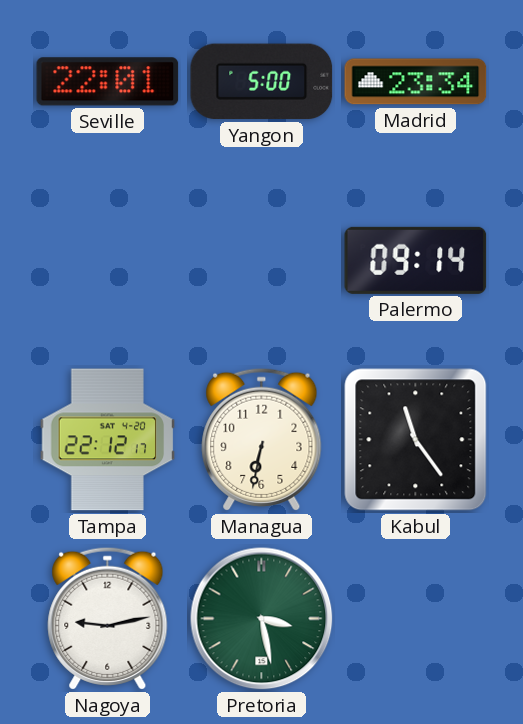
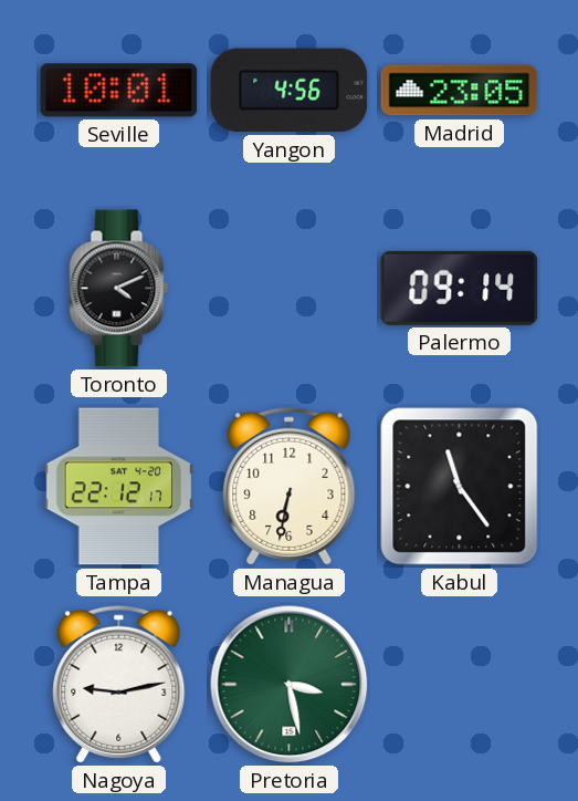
Seville: 22:01 -> 10:01
Yangon: 5:00 -> 4:56
Madrid: 23:34 -> 23:05
Toronto: none -> 4:11
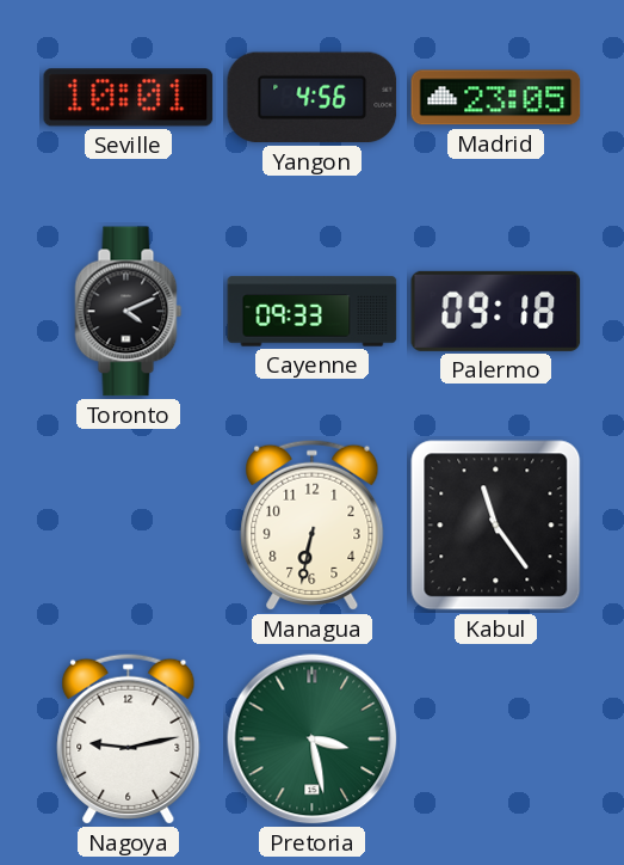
Cayenne: none -> 09:33
Palermo: 09:14 -> 09:18
Tampa: 22:12 -> none
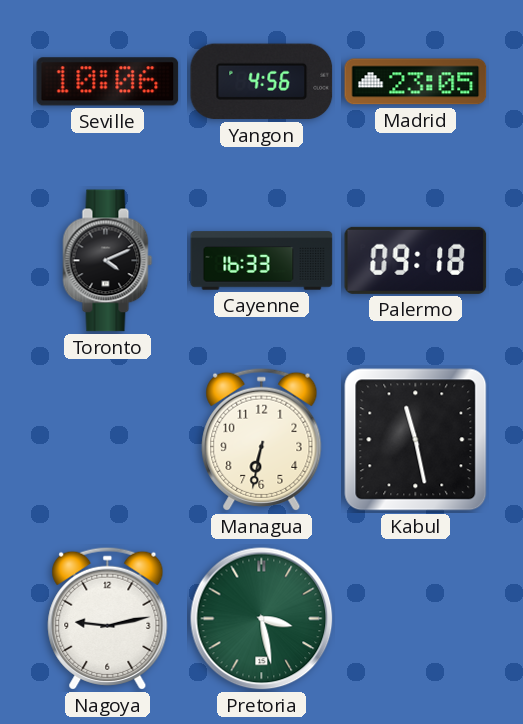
Seville: 10:01 -> 10:06
Cayenne: 09:33 -> 16:33
Kabul: 11:24 -> 11:28
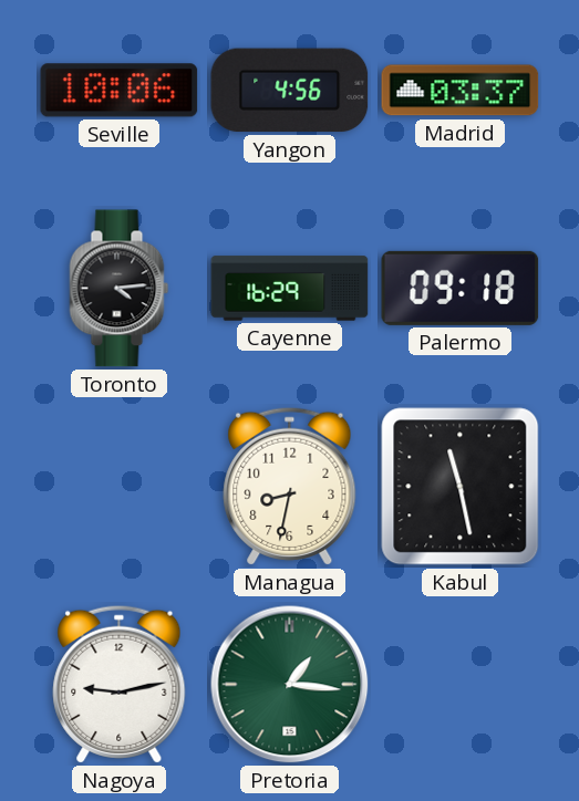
Madrid: 23:05 -> 03:37
Toronto: 4:11 -> 4:14
Cayenne: 16:33 -> 16:29
Managua: 6:32 -> 8:32
Pretoria: 3:28 -> 1:16
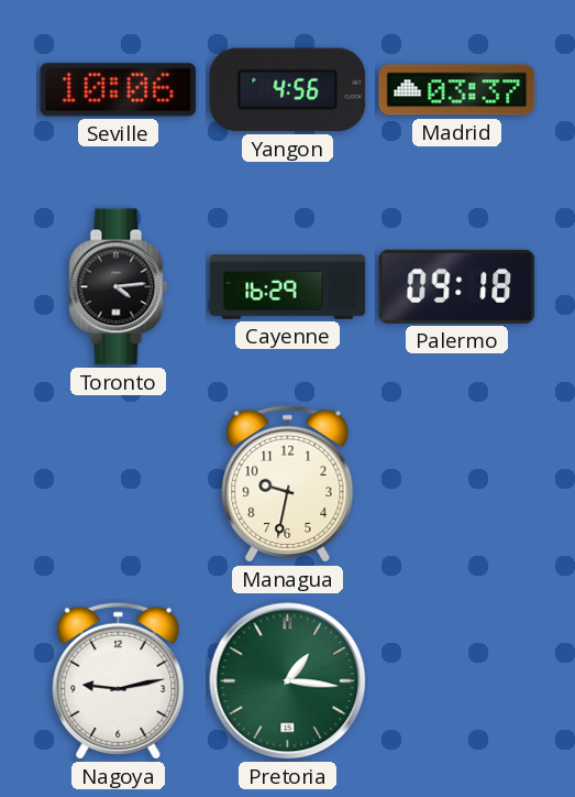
Managua: 8:32 -> 9:32
Kabul: 11:28 -> none
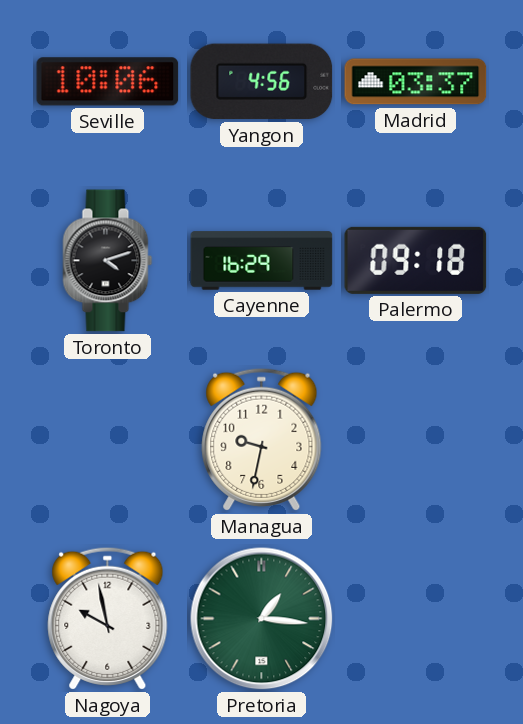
Toronto: 4:14 -> 4:12
Nagoya: 9:13 -> 9:58
